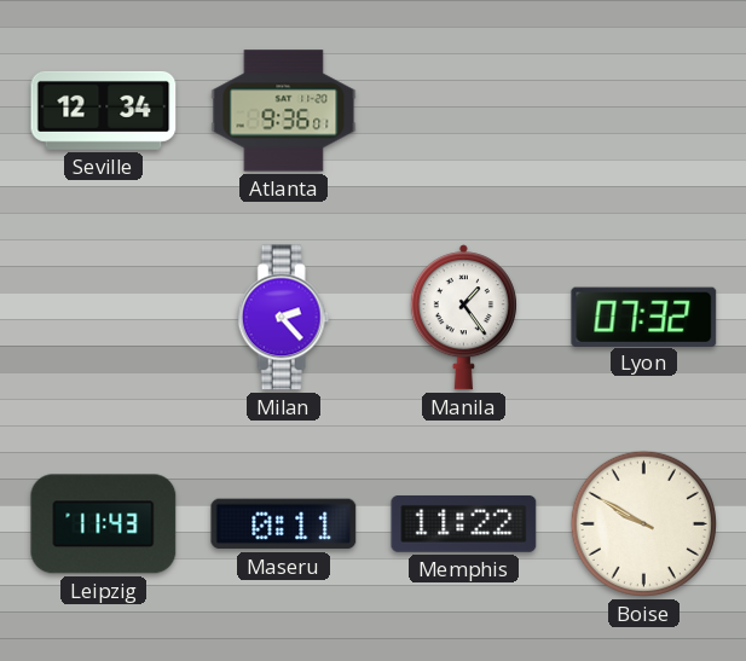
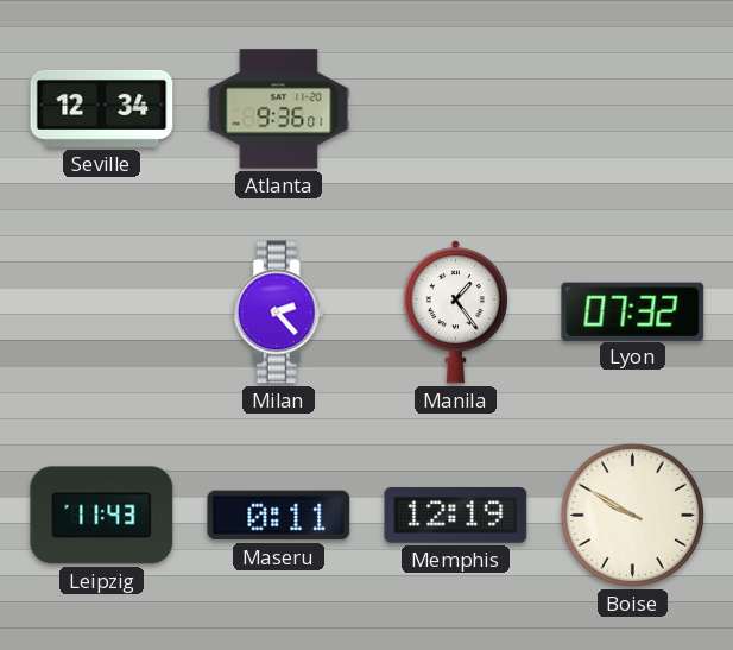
Memphis: 11:22 -> 12:19
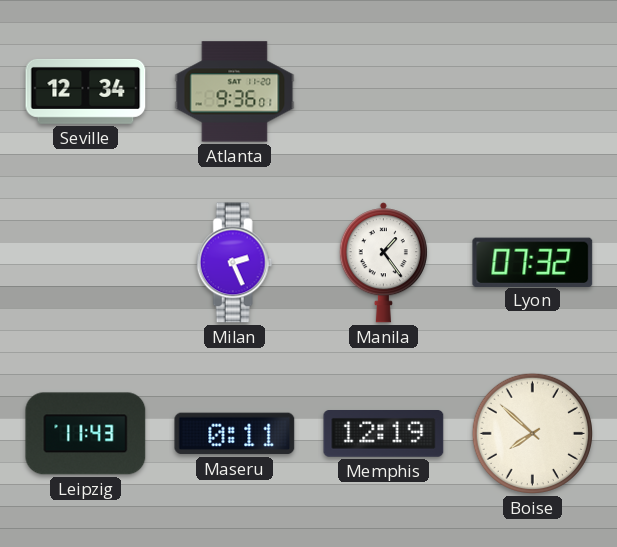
Milan: 2:23 -> 2:26
Boise: 9:50 -> 7:52
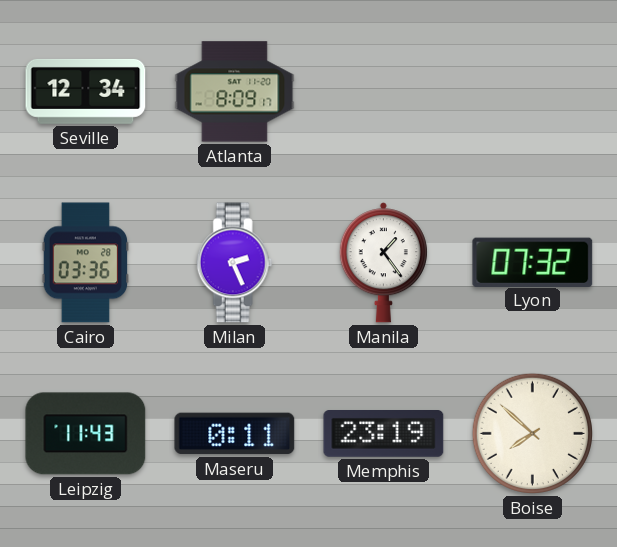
Atlanta: 9:36 -> 8:09
Cairo: none -> 03:36
Memphis: 12:19 -> 23:19
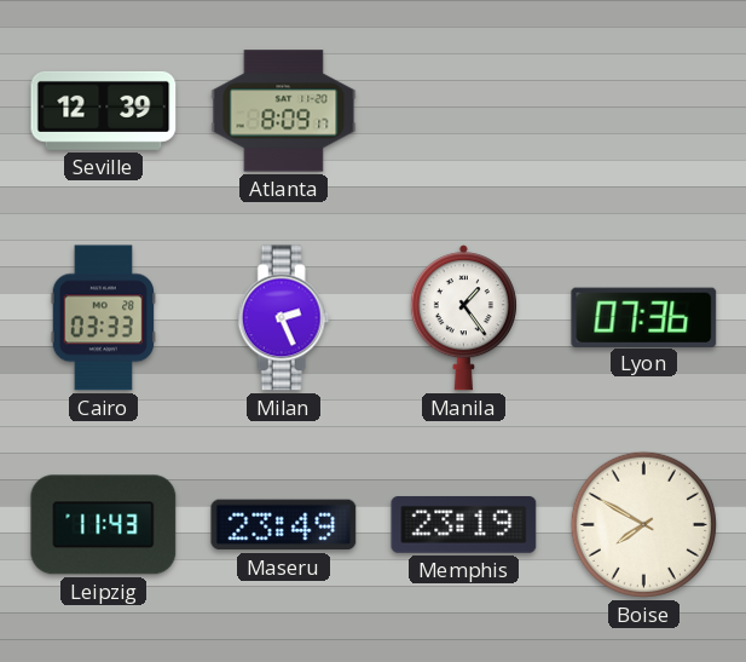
Seville: 12:34 -> 12:39
Cairo: 03:36 -> 03:33
Lyon: 07:32 -> 07:36
Maseru: 0:11 -> 23:49
Boise: 7:52 -> 7:50
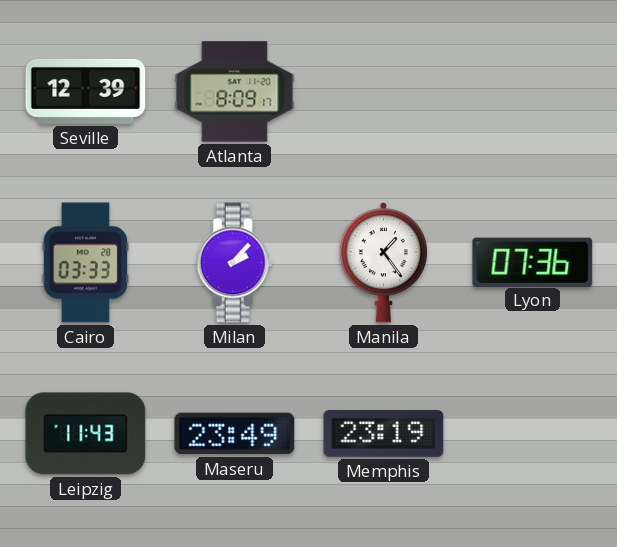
Milan: 2:26 -> 2:07
Boise: 7:50 -> none
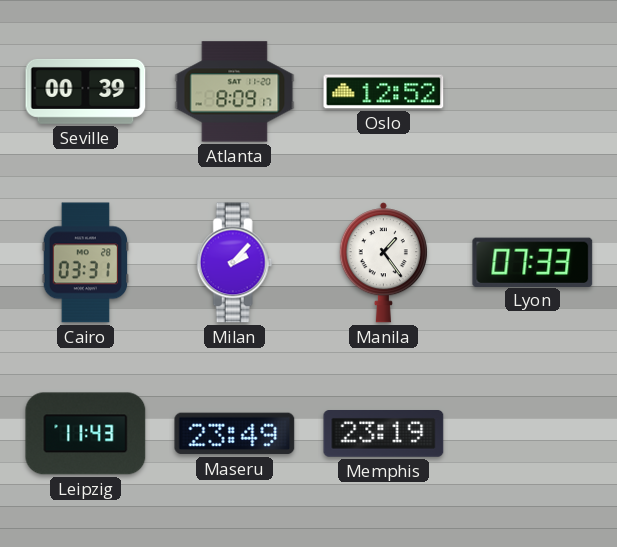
Seville: 12:39 -> 00:39
Oslo: none -> 12:52
Cairo: 03:33 -> 03:31
Lyon: 07:36 -> 07:33
